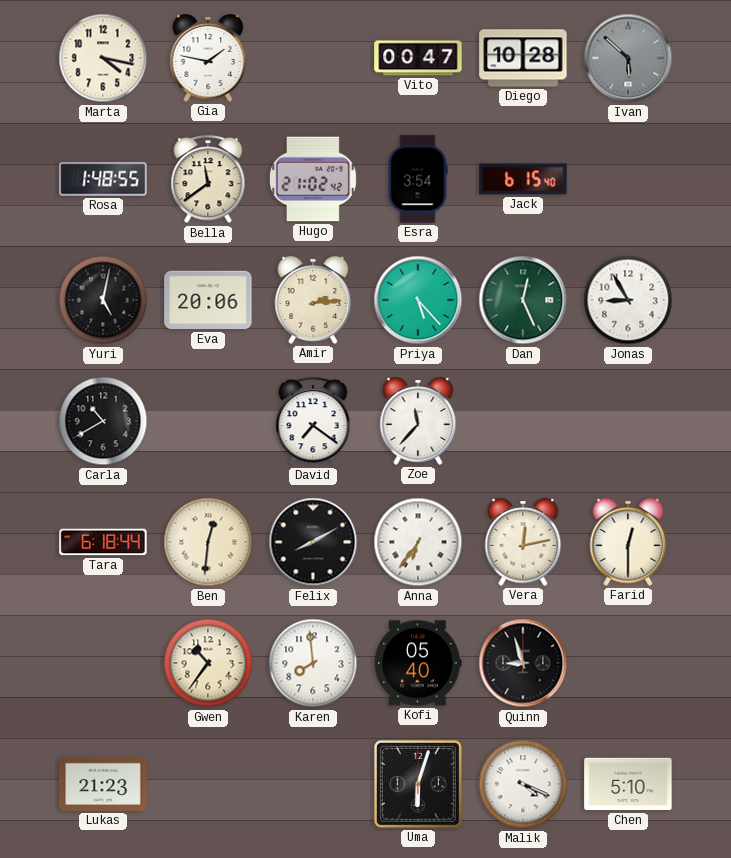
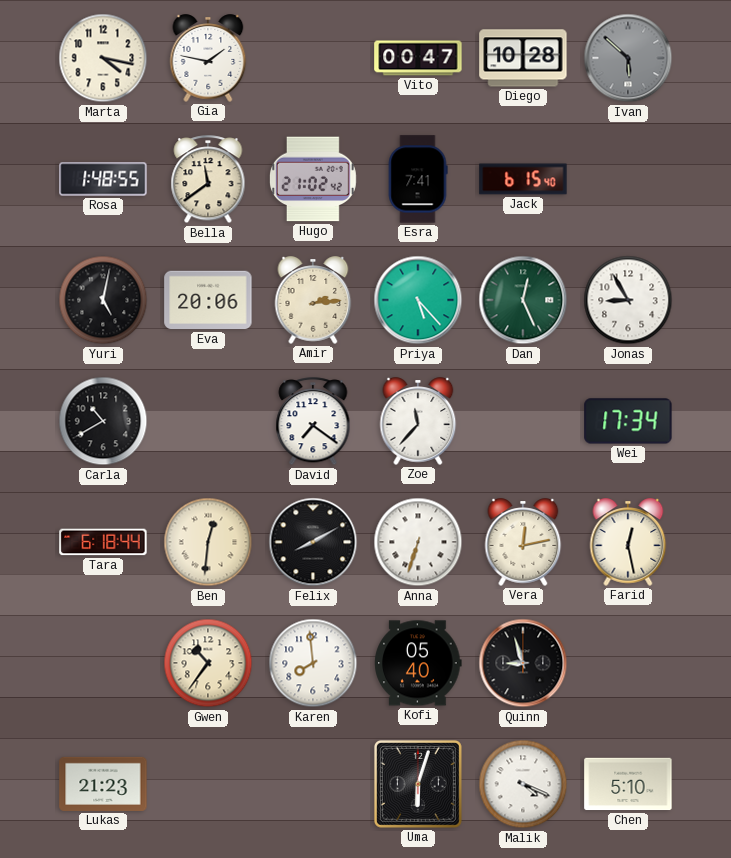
Esra: 3:54 -> 7:41
Wei: none -> 17:34
Anna: 6:36 -> 6:33
Farid: 12:30 -> 12:28
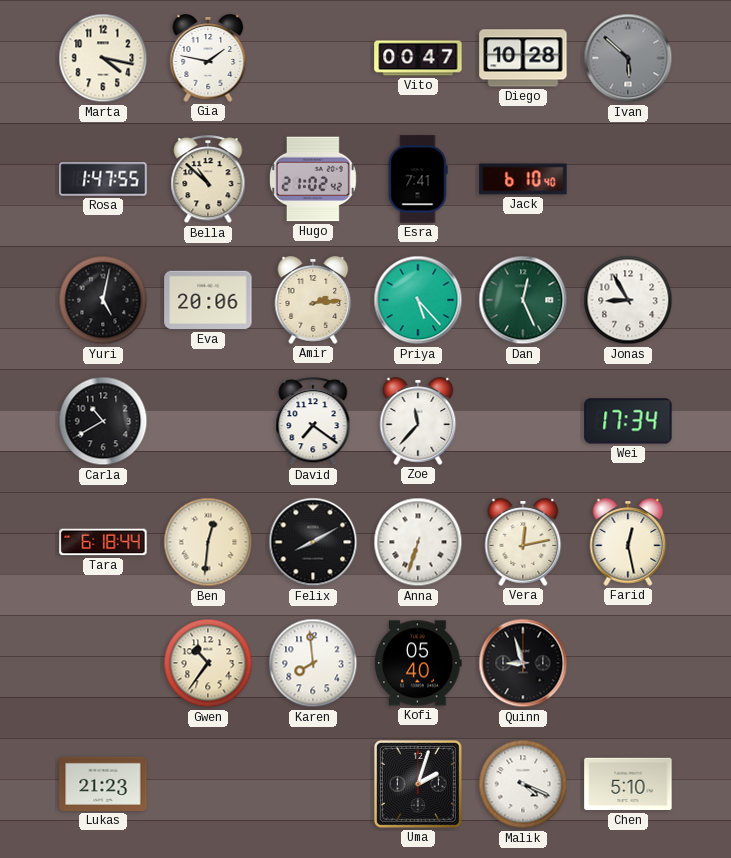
Rosa: 1:48 -> 1:47
Bella: 11:39 -> 10:52
Jack: 6:15 -> 6:10
Uma: 6:03 -> 2:03
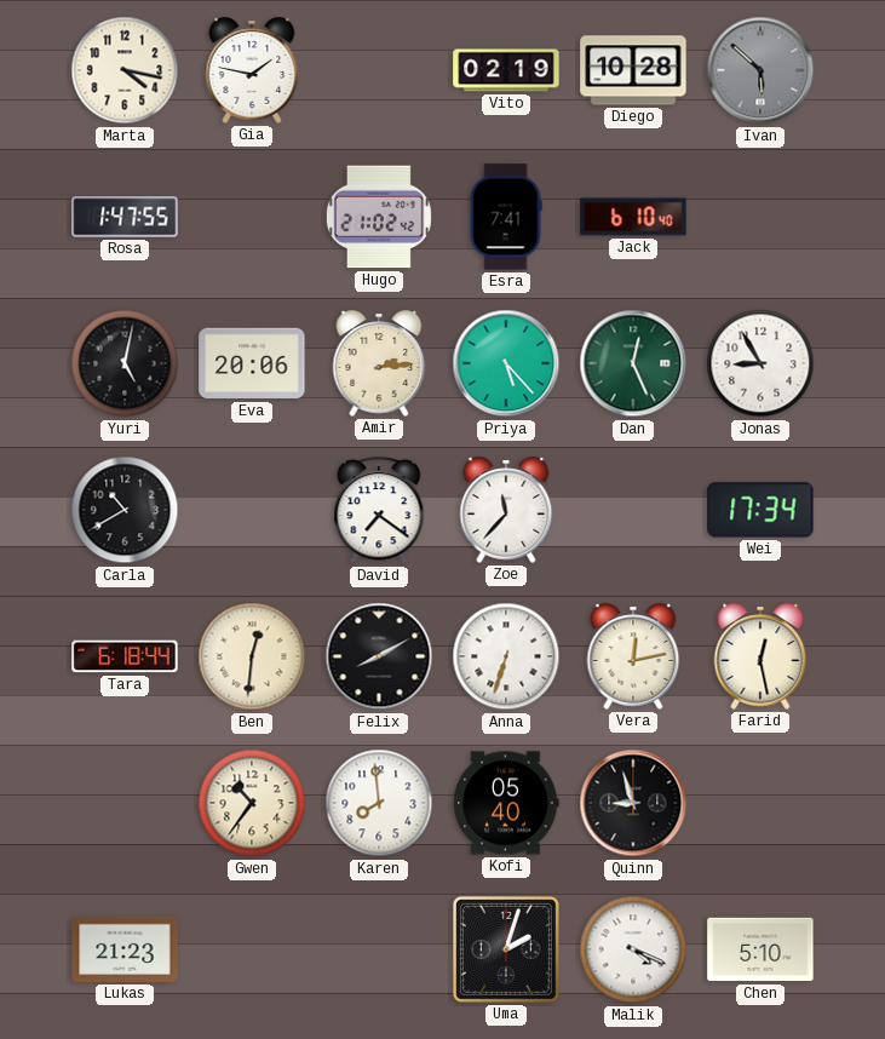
Vito: 00:47 -> 02:19
Bella: 10:52 -> none
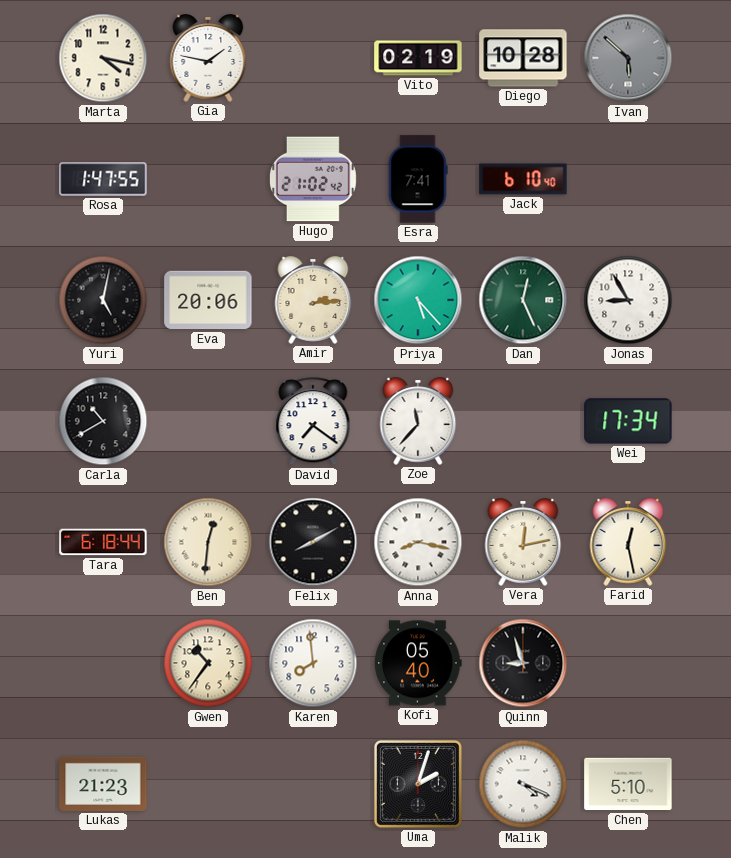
Anna: 6:33 -> 8:17
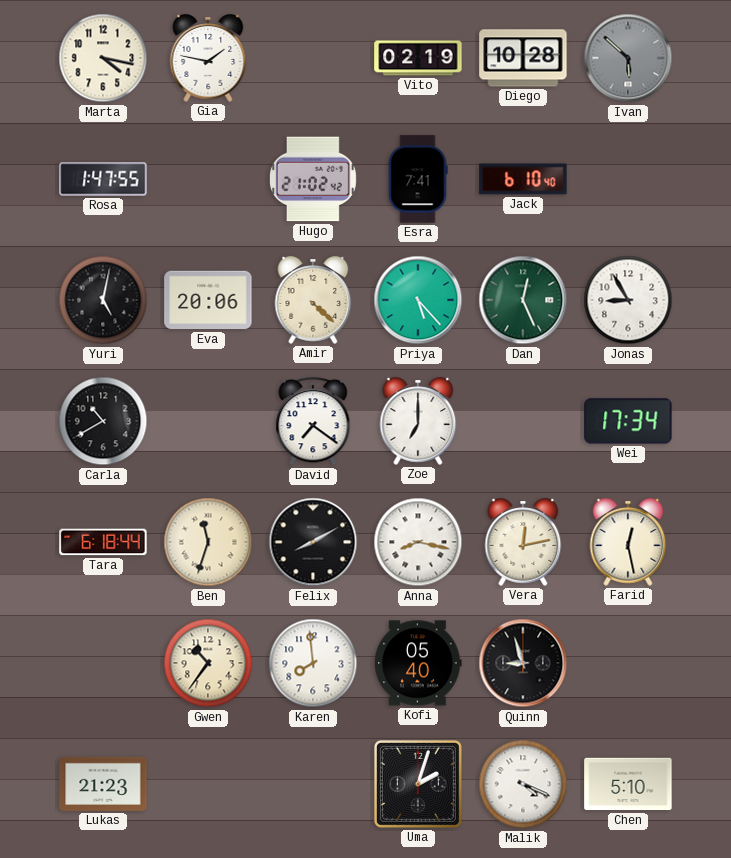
Amir: 2:14 -> 4:22
Zoe: 11:37 -> 7:00
Ben: 12:31 -> 11:33
